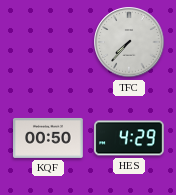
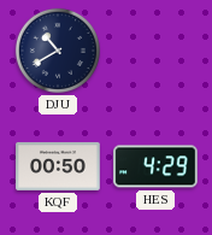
DJU: none -> 10:40
TFC: 7:37 -> none
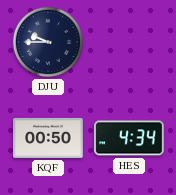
DJU: 10:40 -> 9:45
HES: 4:29 -> 4:34
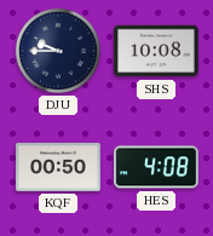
SHS: none -> 10:08
HES: 4:34 -> 4:08
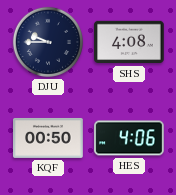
SHS: 10:08 -> 4:08
HES: 4:08 -> 4:06
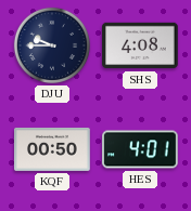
HES: 4:06 -> 4:01
